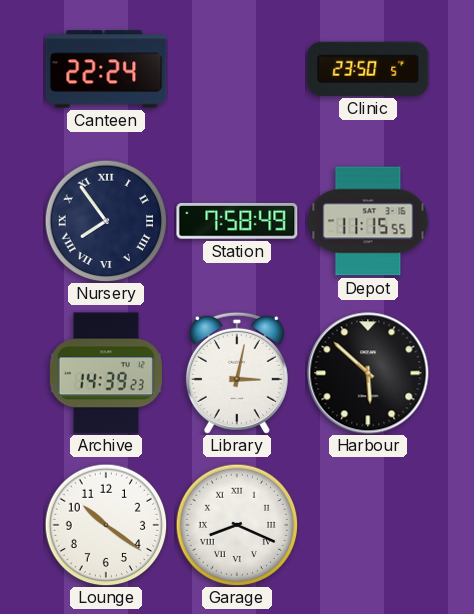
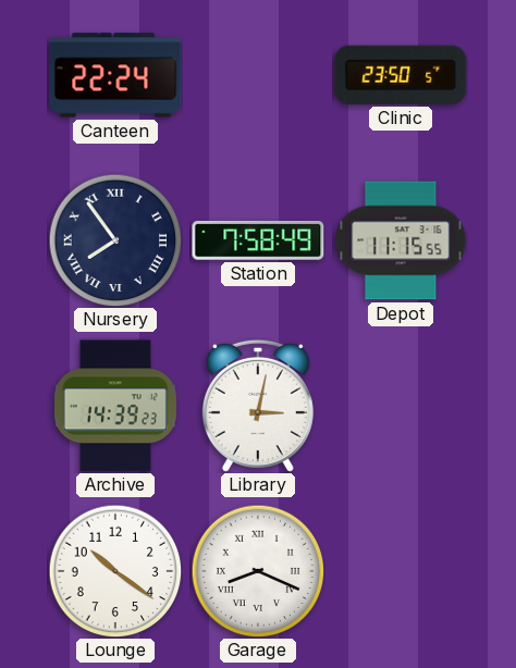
Harbour: 5:52 -> none
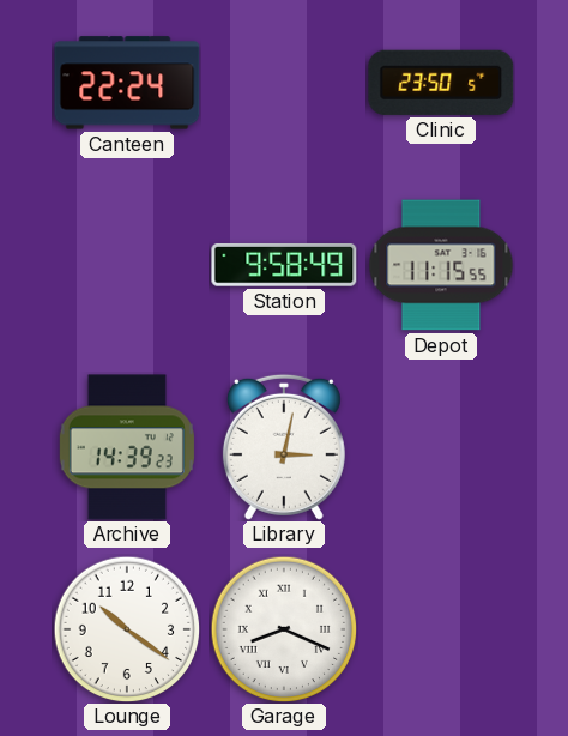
Nursery: 7:54 -> none
Station: 7:58 -> 9:58
